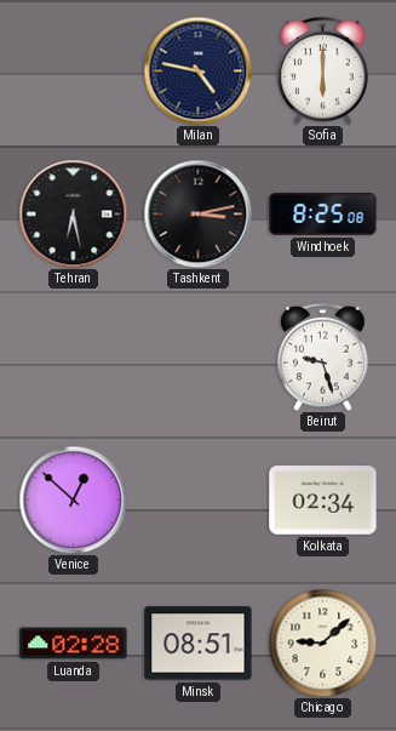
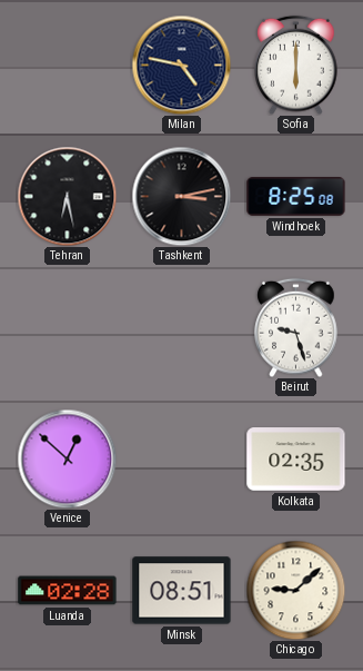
Kolkata: 02:34 -> 02:35
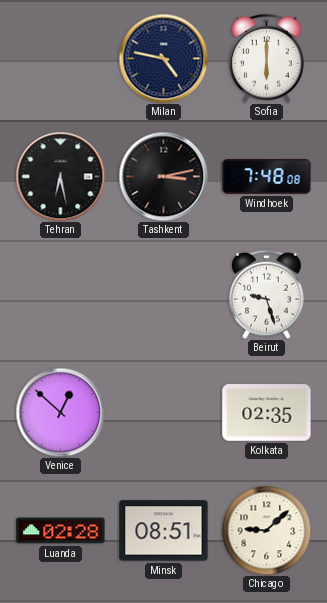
Windhoek: 8:25 -> 7:48
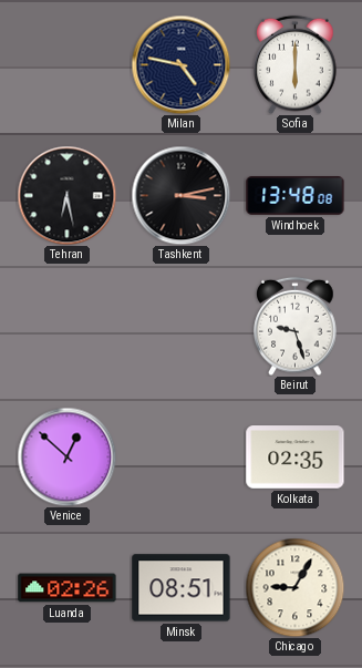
Windhoek: 7:48 -> 13:48
Luanda: 02:28 -> 02:26
Chicago: 9:08 -> 9:05
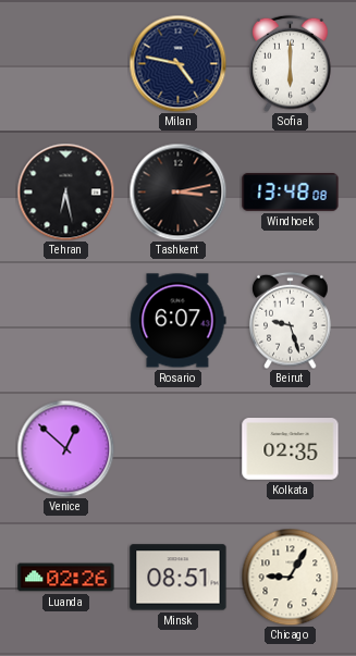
Rosario: none -> 6:07
